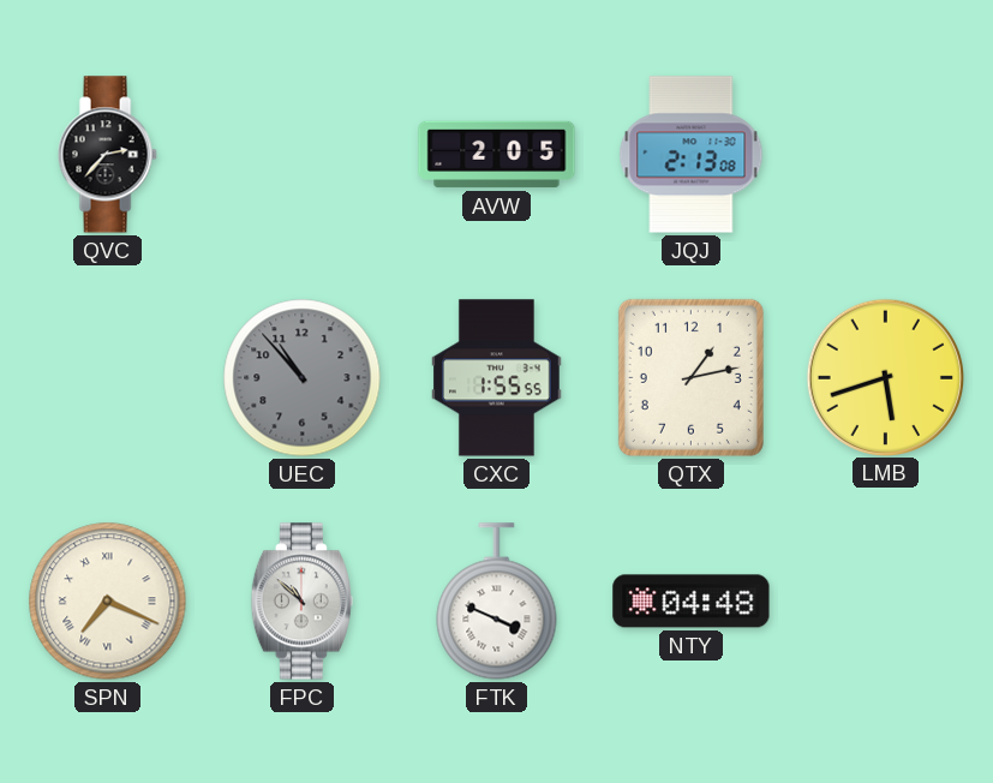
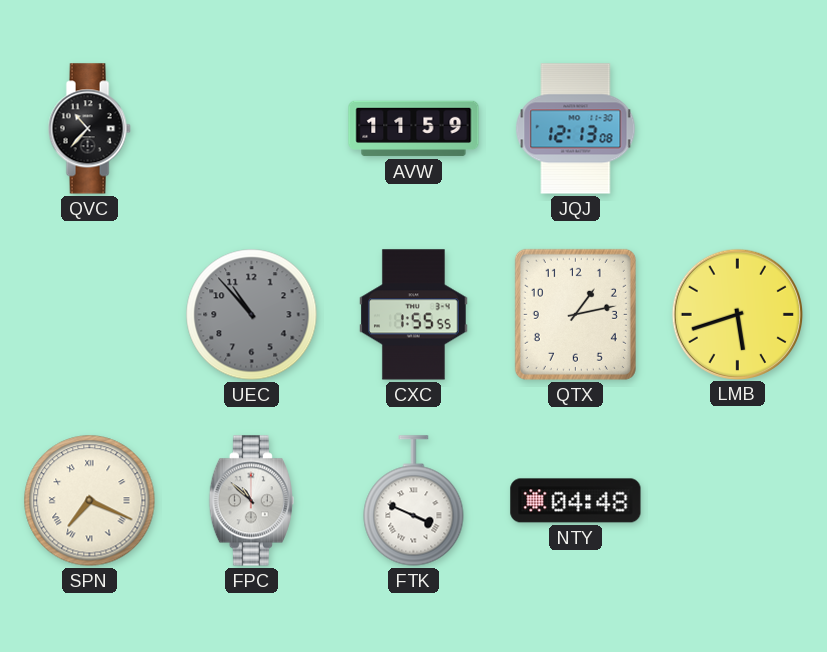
QVC: 2:37 -> 10:37
AVW: 2:05 -> 11:59
JQJ: 2:13 -> 12:13
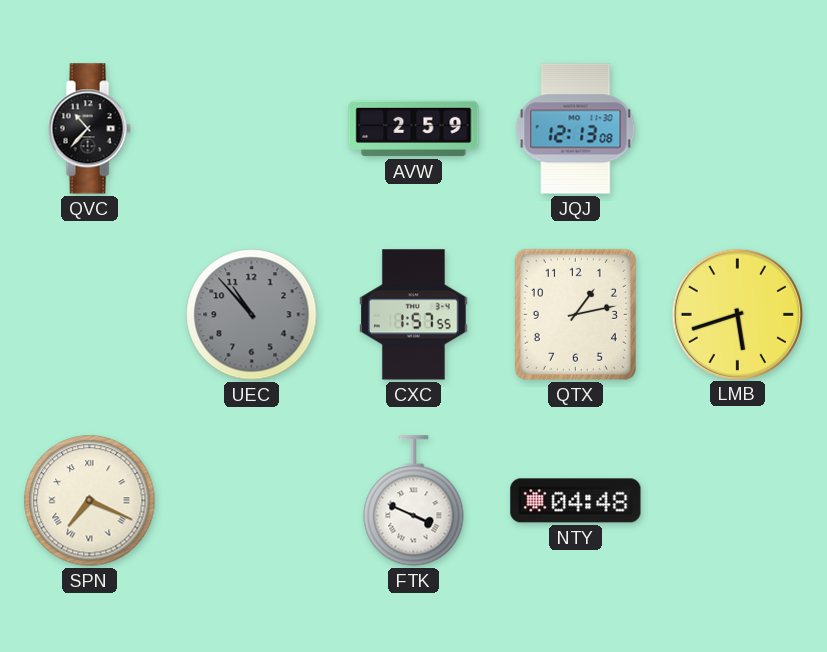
AVW: 11:59 -> 2:59
CXC: 1:55 -> 1:57
FPC: 10:52 -> none
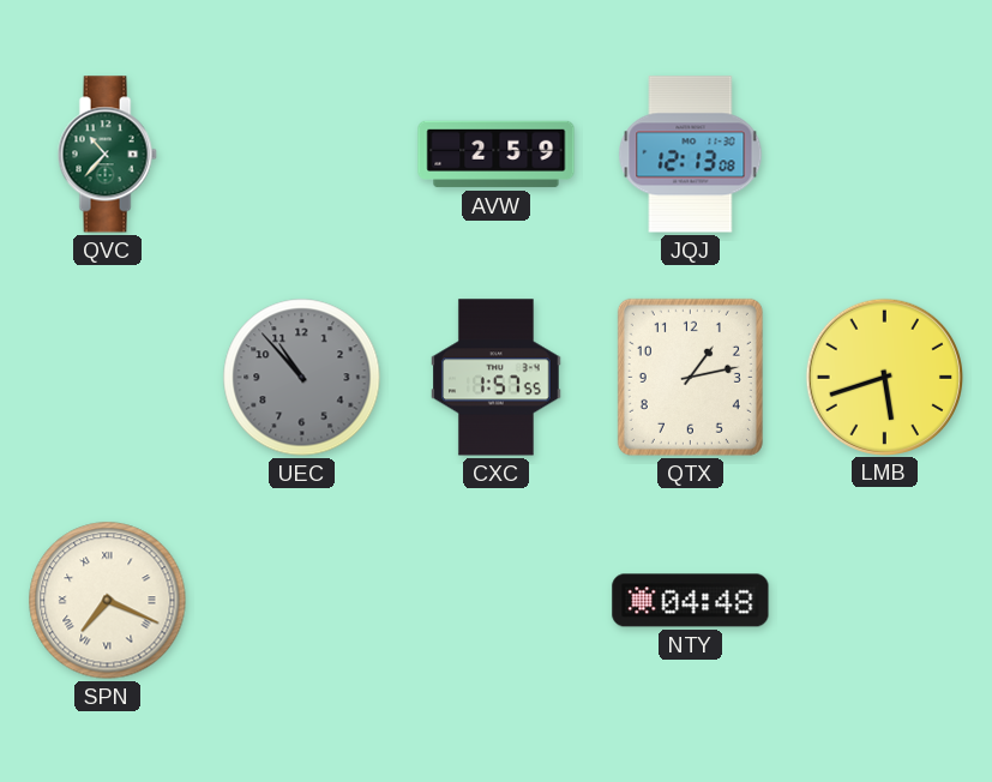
QVC dial: black -> green
FTK: 3:49 -> none
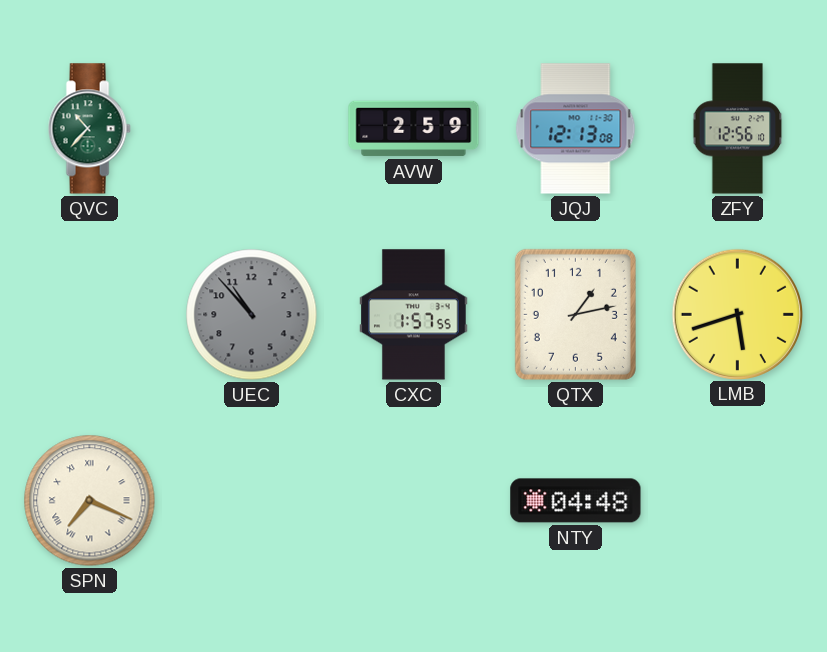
ZFY: none -> 12:56
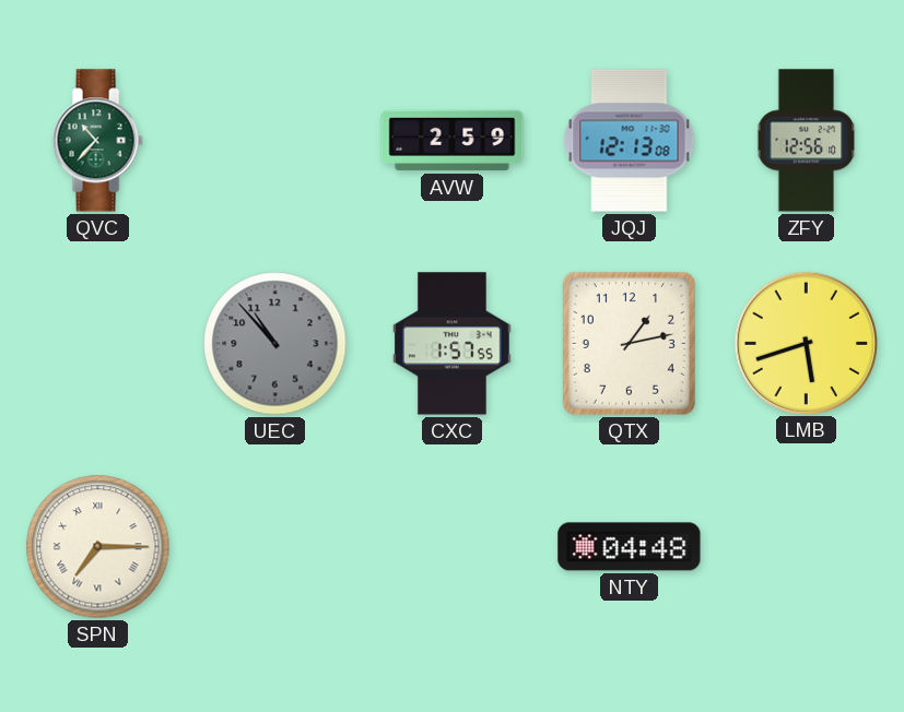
SPN: 7:19 -> 7:15
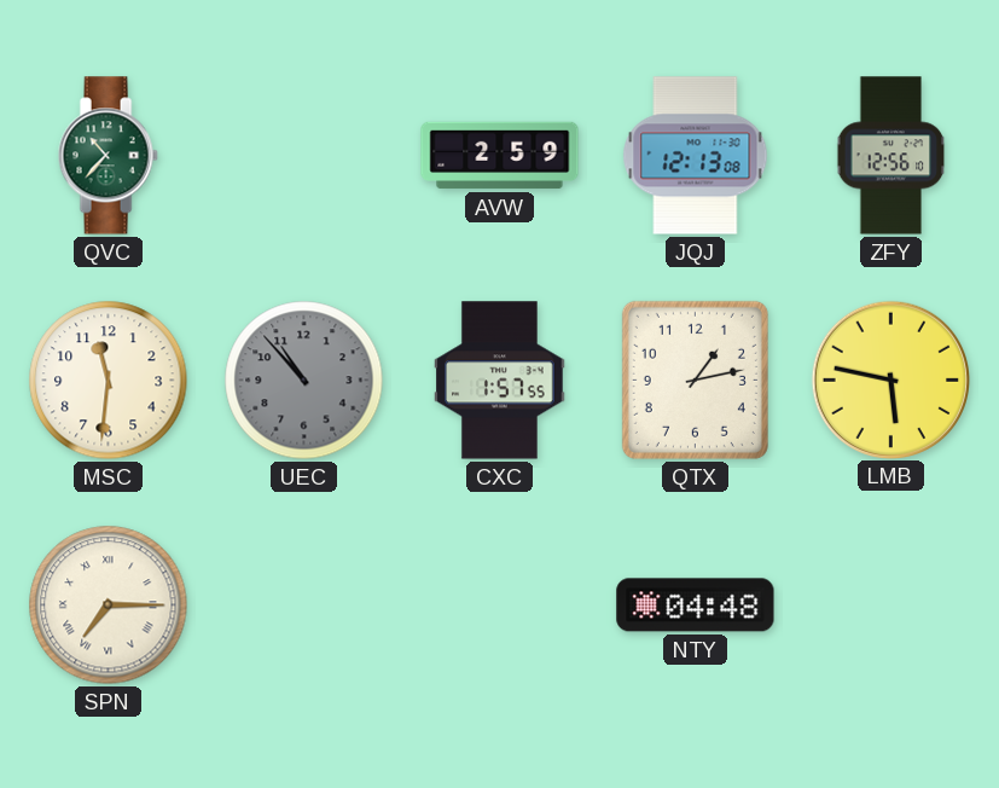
MSC: none -> 11:31
LMB: 5:42 -> 5:47
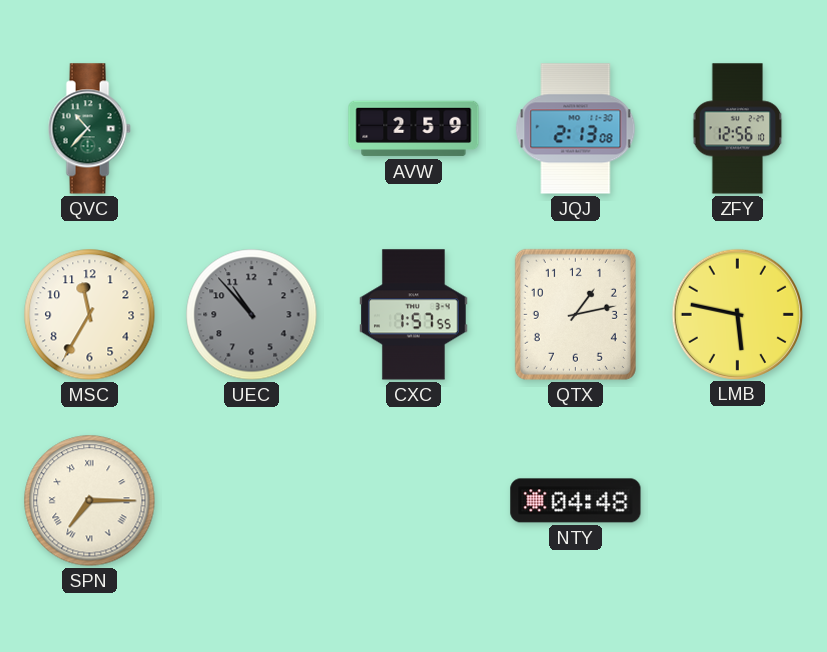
JQJ: 12:13 -> 2:13
MSC: 11:31 -> 11:35
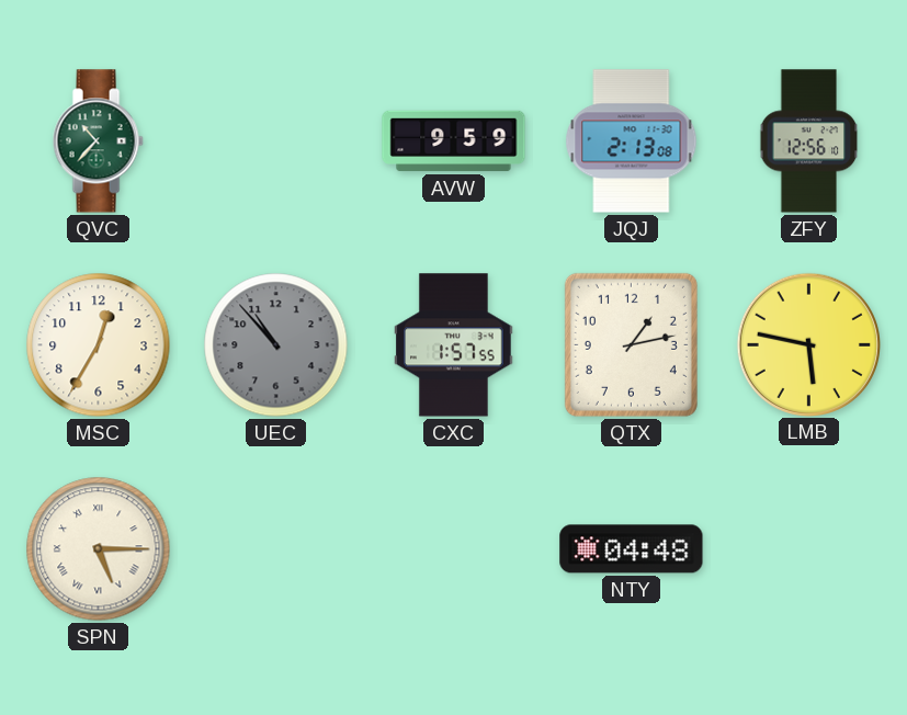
AVW: 2:59 -> 9:59
MSC: 11:35 -> 12:35
SPN: 7:15 -> 5:15
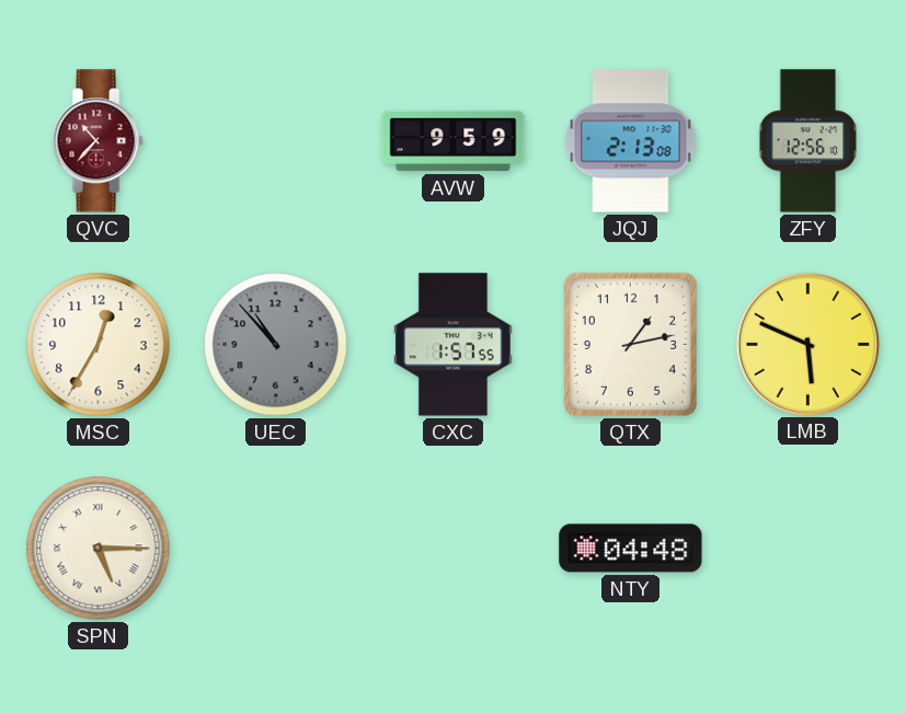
QVC dial: green -> burgundy
LMB: 5:47 -> 5:49
